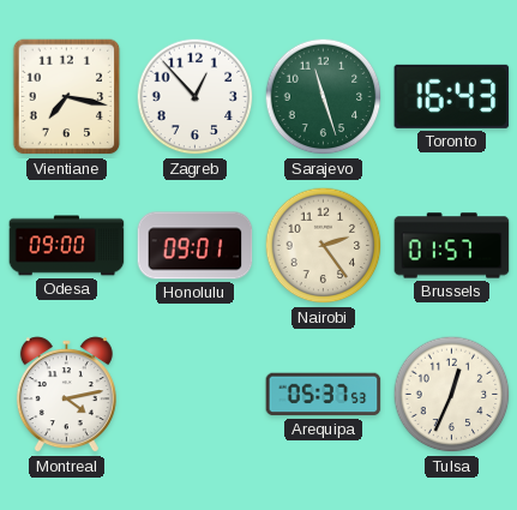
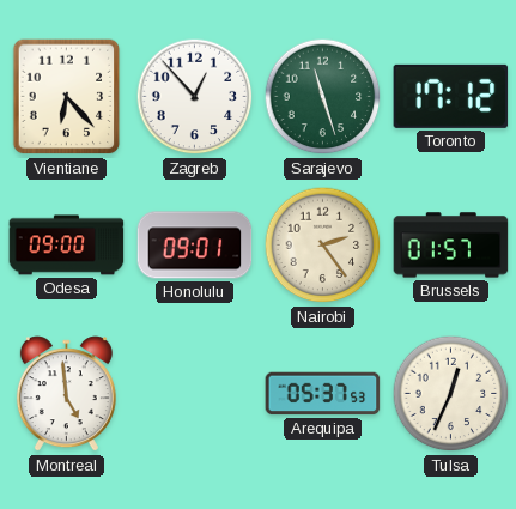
Vientiane: 7:17 -> 6:23
Toronto: 16:43 -> 17:12
Montreal: 4:13 -> 4:59
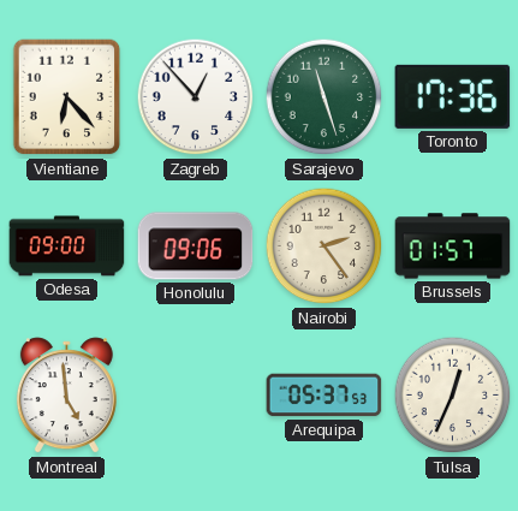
Toronto: 17:12 -> 17:36
Honolulu: 09:01 -> 09:06
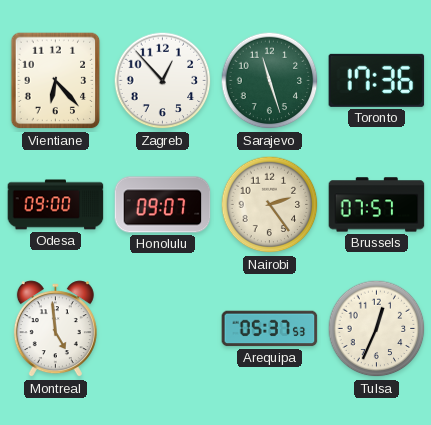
Honolulu: 09:06 -> 09:07
Brussels: 01:57 -> 07:57
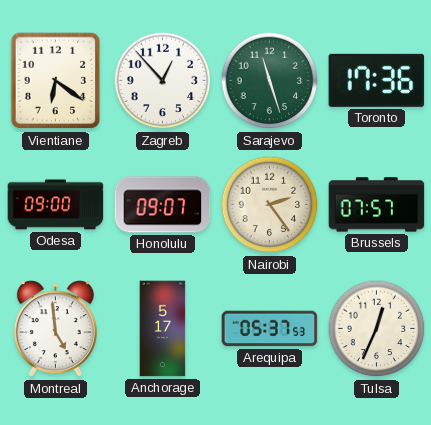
Vientiane: 6:23 -> 6:21
Anchorage: none -> 5:17
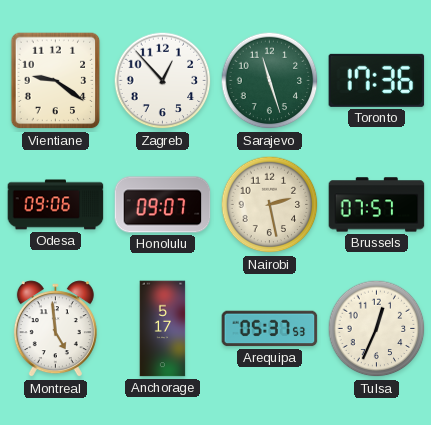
Vientiane: 6:21 -> 9:21
Odesa: 09:00 -> 09:06
Nairobi: 2:24 -> 2:28
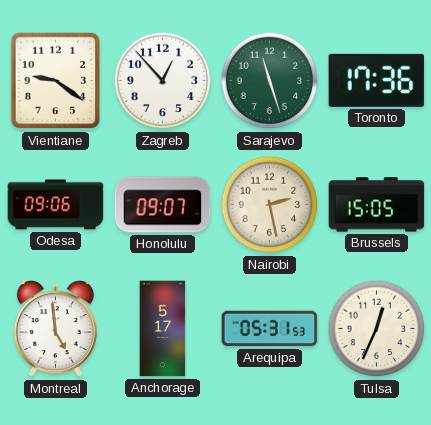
Brussels: 07:57 -> 15:05
Arequipa: 05:37 -> 05:31
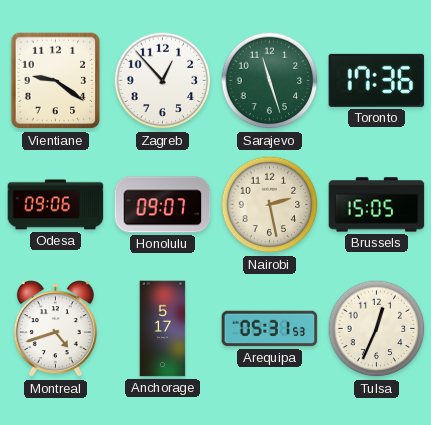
Montreal: 4:59 -> 4:42
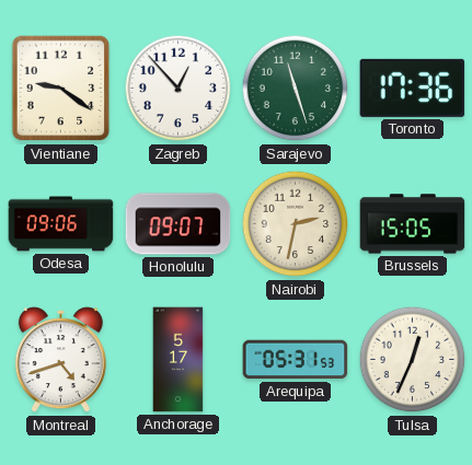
Nairobi: 2:28 -> 2:32
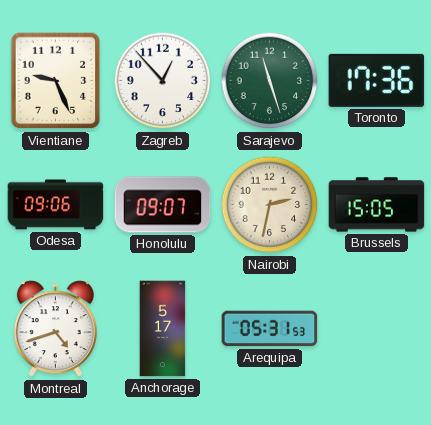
Vientiane: 9:21 -> 9:26
Tulsa: 12:34 -> none
